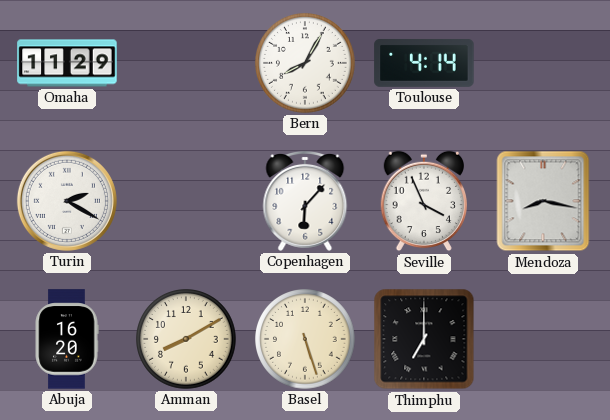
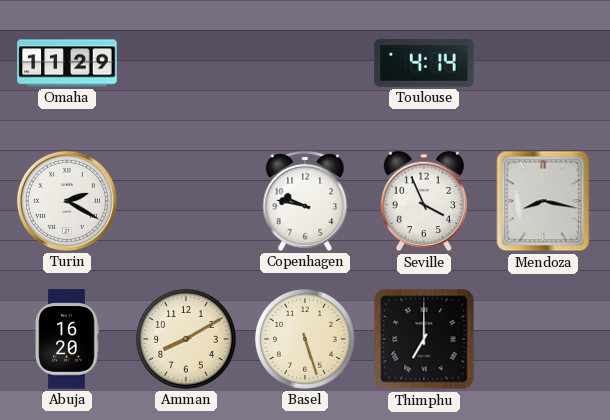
Bern: 8:05 -> none
Copenhagen: 6:07 -> 9:47
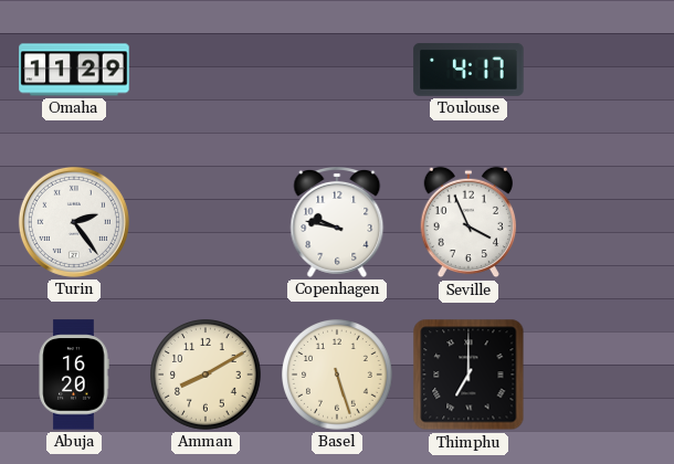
Toulouse: 4:14 -> 4:17
Turin: 2:20 -> 2:24
Mendoza: 8:17 -> none
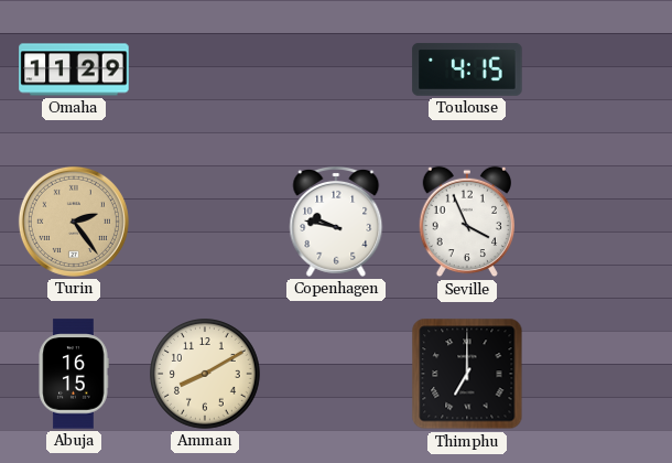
Toulouse: 4:17 -> 4:15
Turin dial: white -> champagne
Abuja: 16:20 -> 16:15
Basel: 5:27 -> none
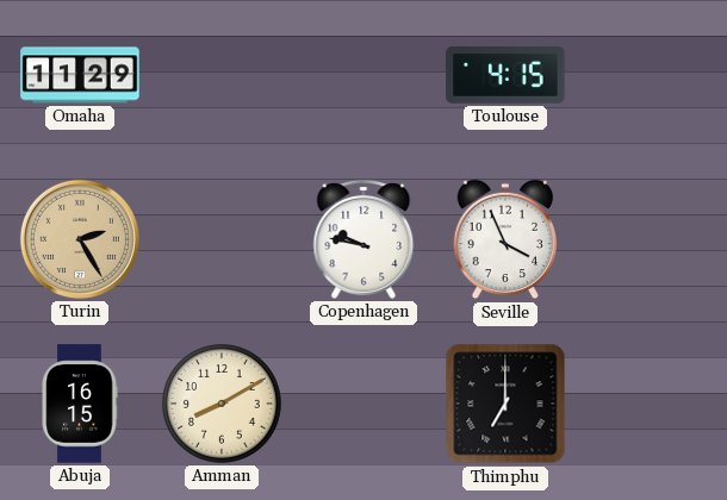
Turin: 2:24 -> 2:25
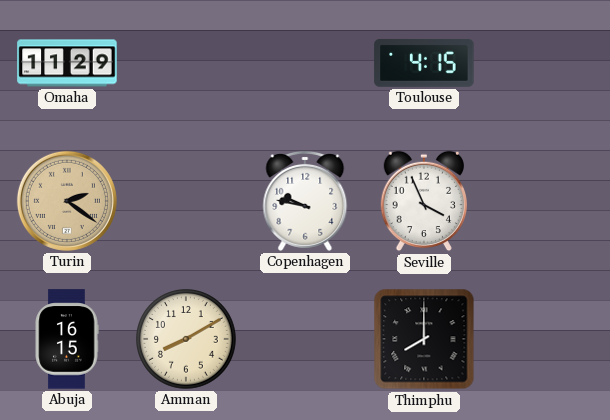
Turin: 2:25 -> 2:21
Thimphu: 7:00 -> 8:00
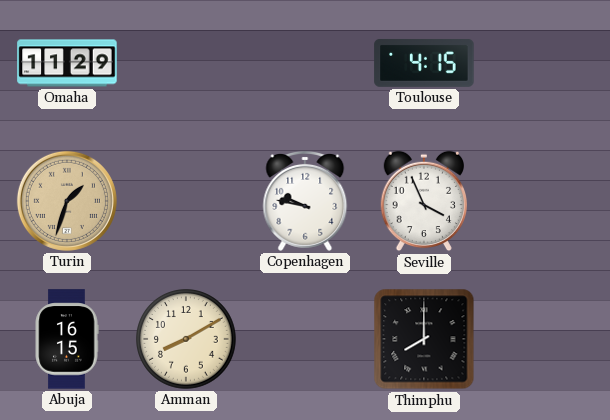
Turin: 2:21 -> 1:33
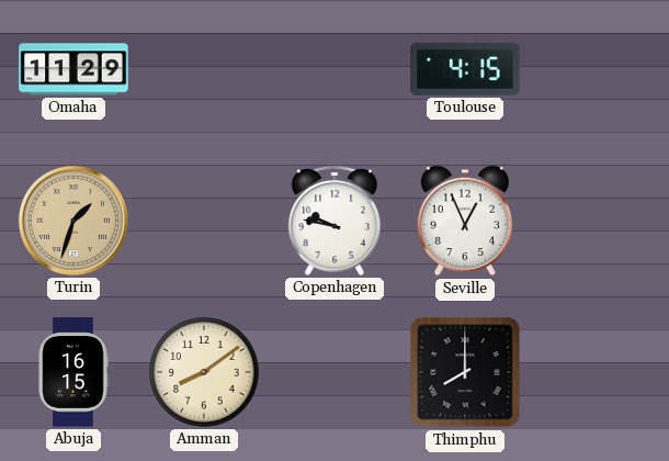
Seville: 3:56 -> 12:56
Amman: 8:10 -> 8:09
